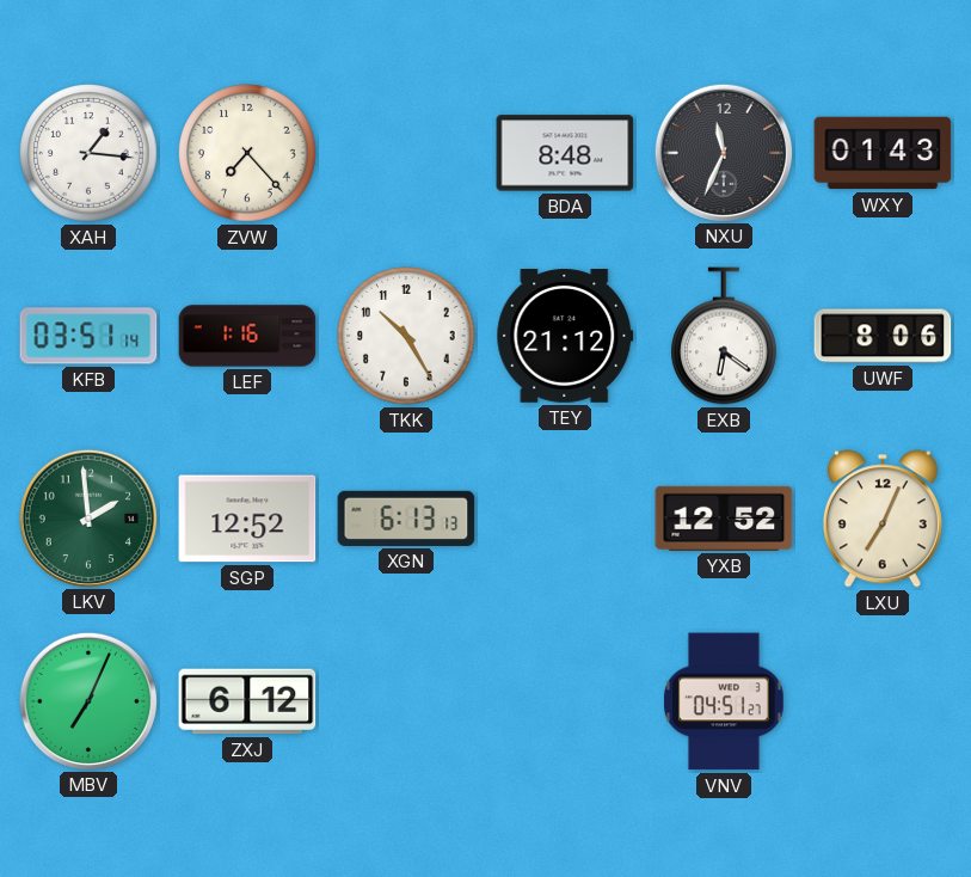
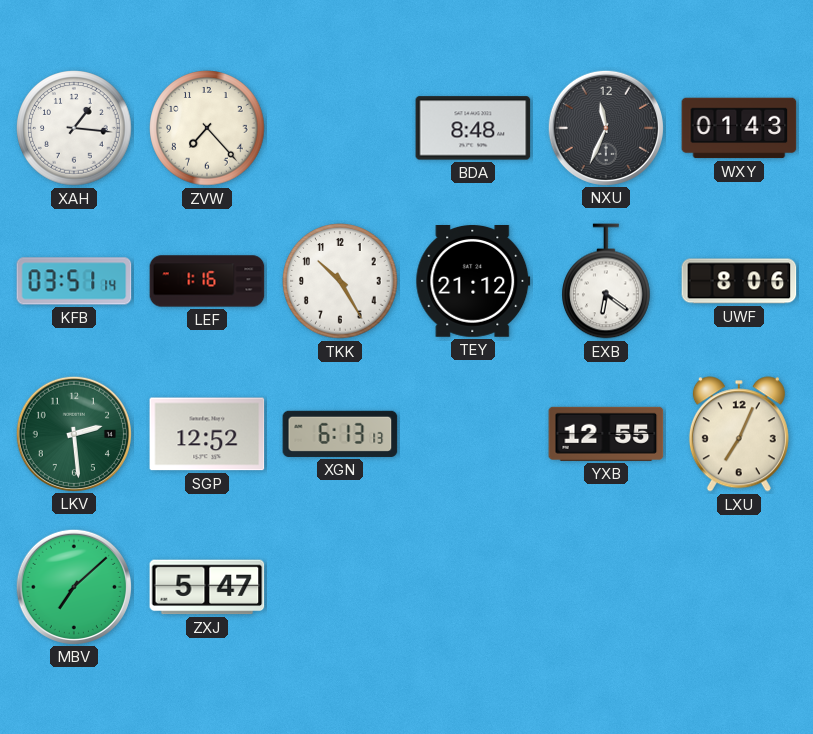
LKV: 1:59 -> 2:29
YXB: 12:52 -> 12:55
MBV: 7:04 -> 7:08
ZXJ: 6:12 -> 5:47
VNV: 04:51 -> none
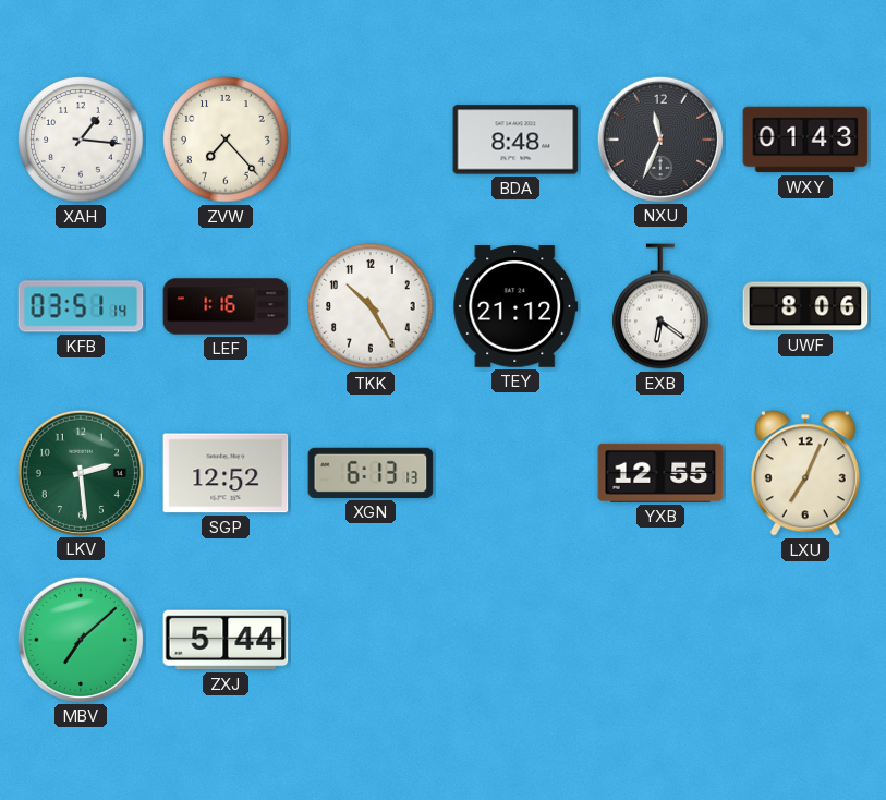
ZXJ: 5:47 -> 5:44
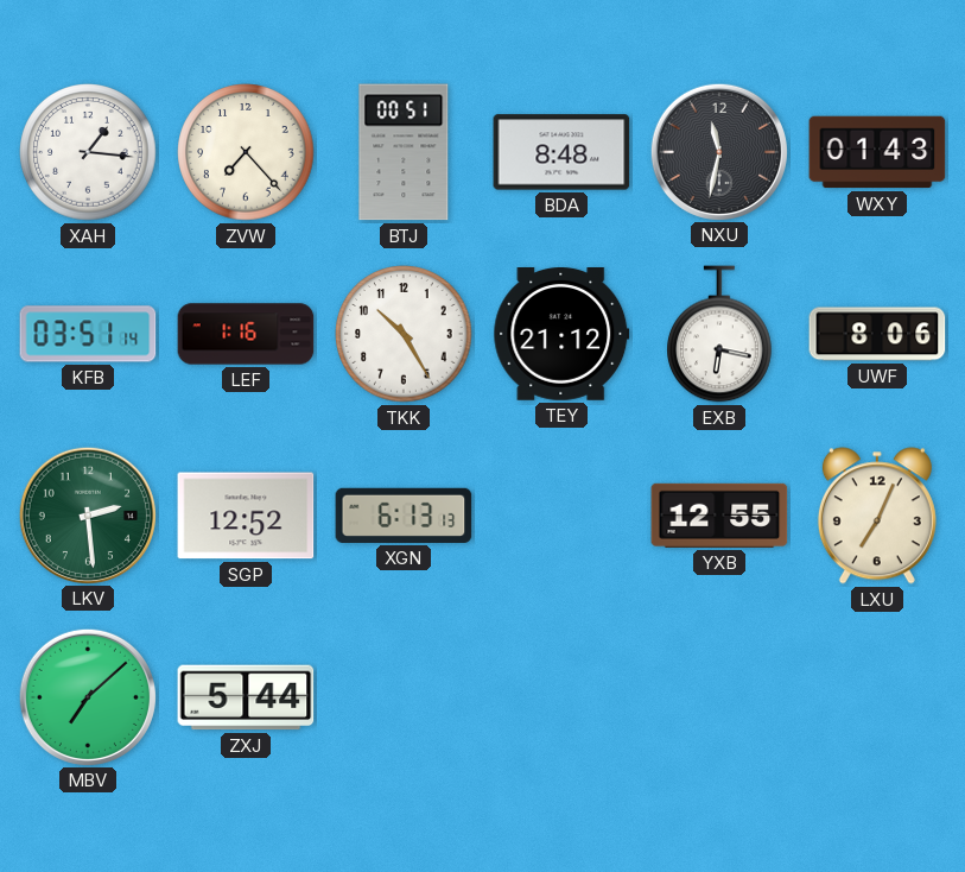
BTJ: none -> 00:51
NXU: 11:34 -> 11:32
EXB: 6:21 -> 6:17
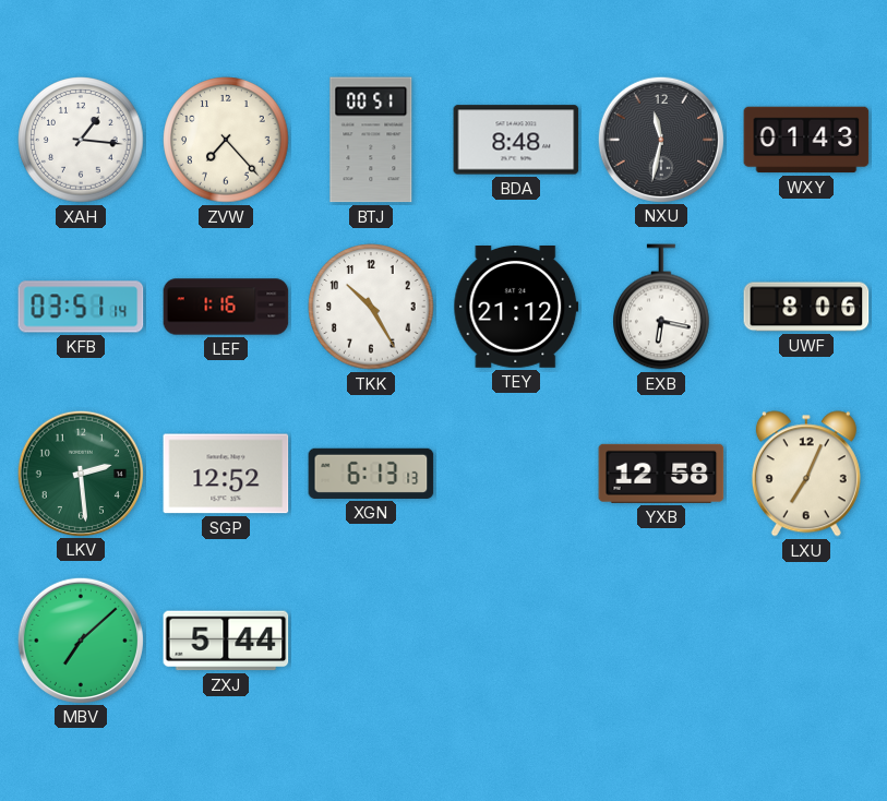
YXB: 12:55 -> 12:58
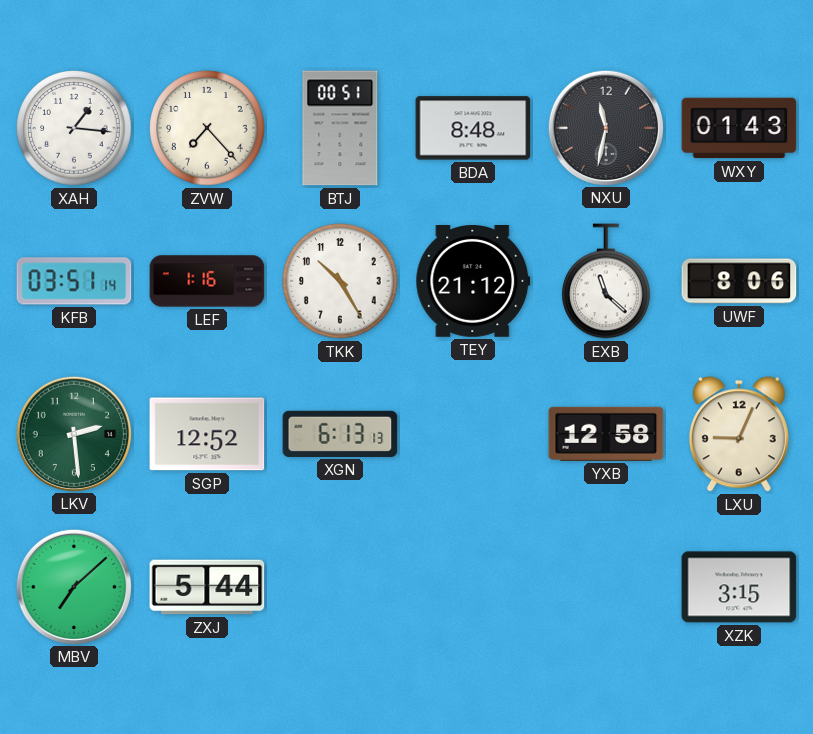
EXB: 6:17 -> 11:22
LXU: 7:04 -> 9:04
XZK: none -> 3:15
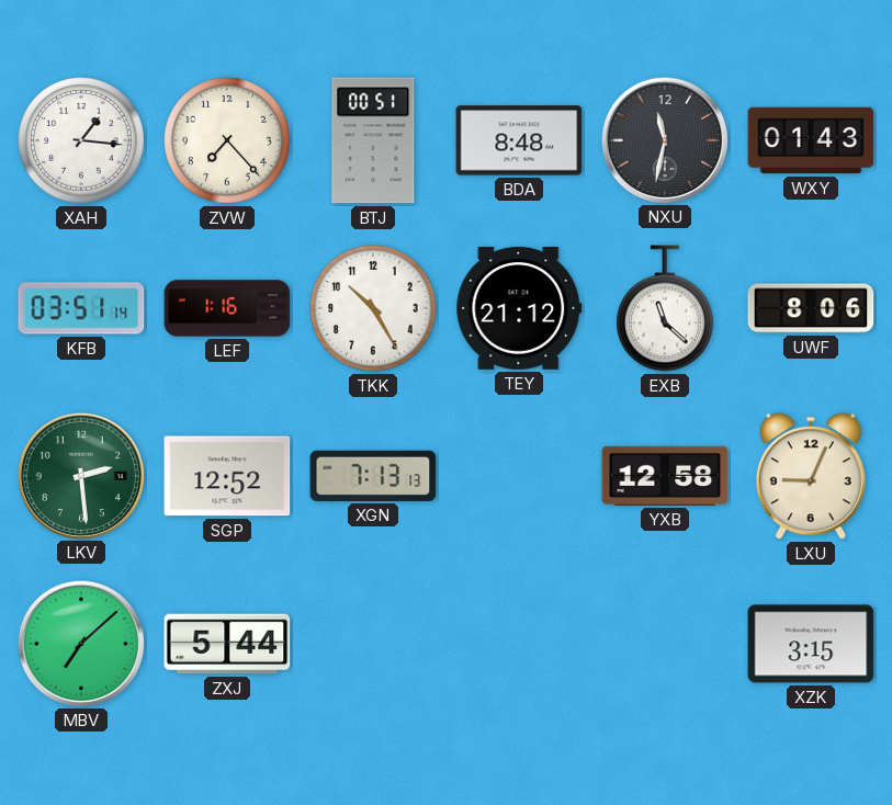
XGN: 6:13 -> 7:13
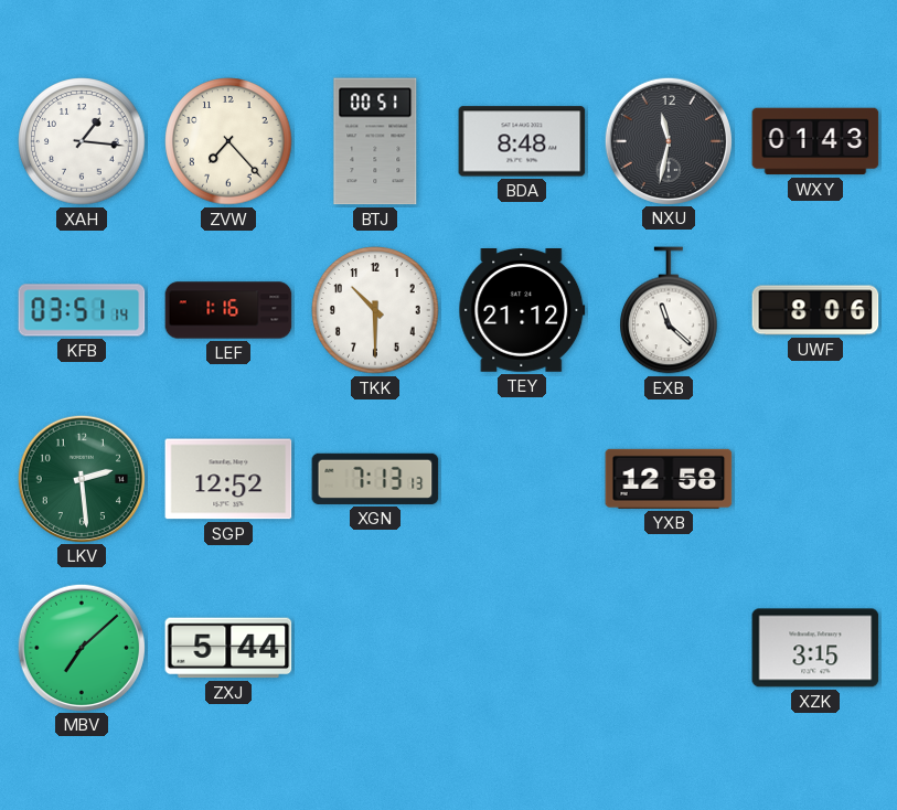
TKK: 10:25 -> 10:30
LXU: 9:04 -> none
